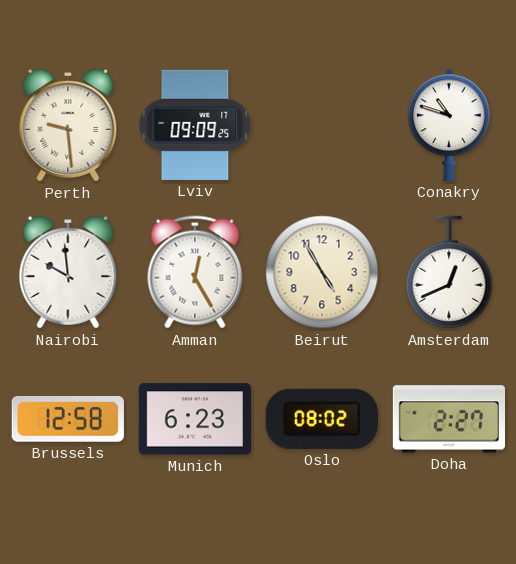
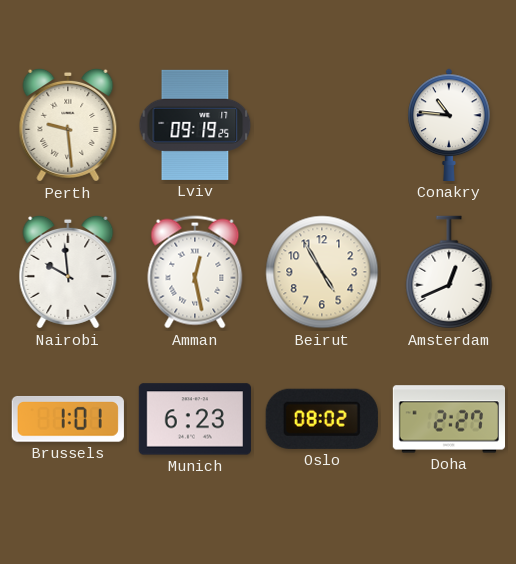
Lviv: 09:09 -> 09:19
Conakry: 10:48 -> 10:46
Amman: 12:25 -> 12:28
Brussels: 12:58 -> 1:01
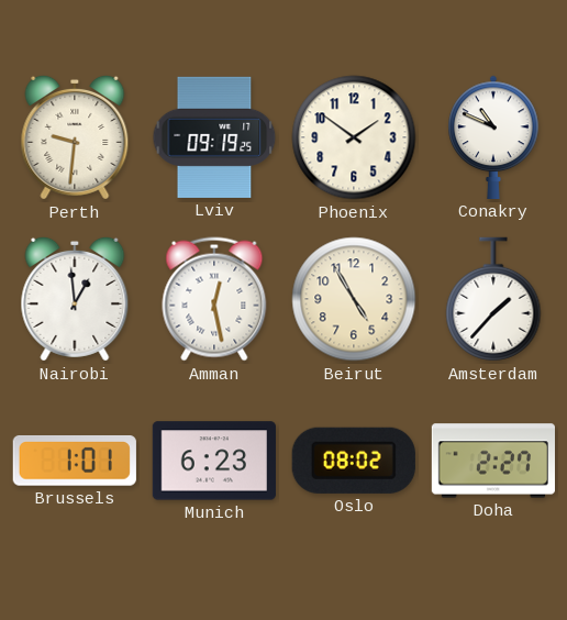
Perth: 9:29 -> 9:31
Phoenix: none -> 1:51
Conakry: 10:46 -> 10:49
Nairobi: 9:59 -> 12:59
Amsterdam: 12:41 -> 1:37
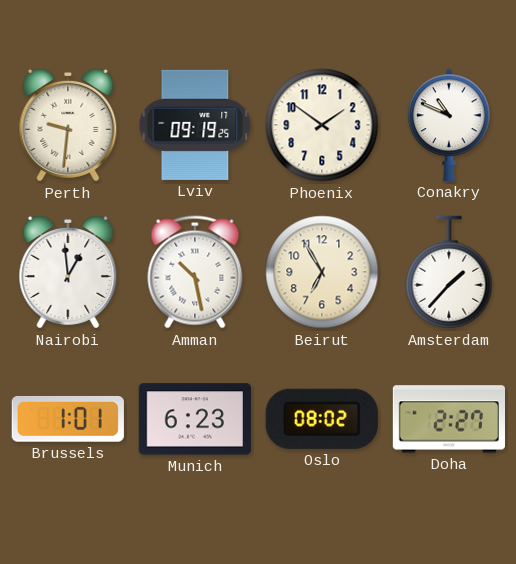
Amman: 12:28 -> 10:28
Beirut: 4:55 -> 6:55
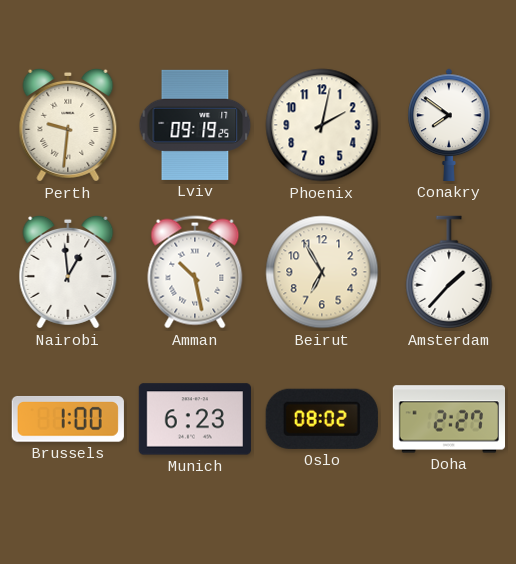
Phoenix: 1:51 -> 2:02
Conakry: 10:49 -> 7:51
Brussels: 1:01 -> 1:00
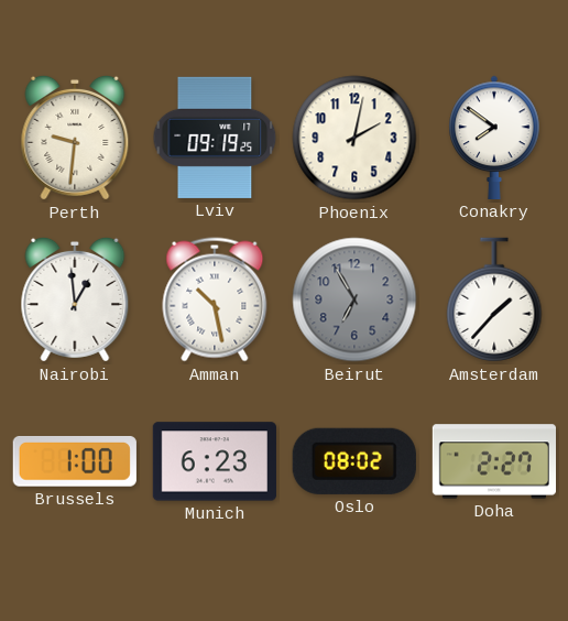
Beirut dial: cream -> grey
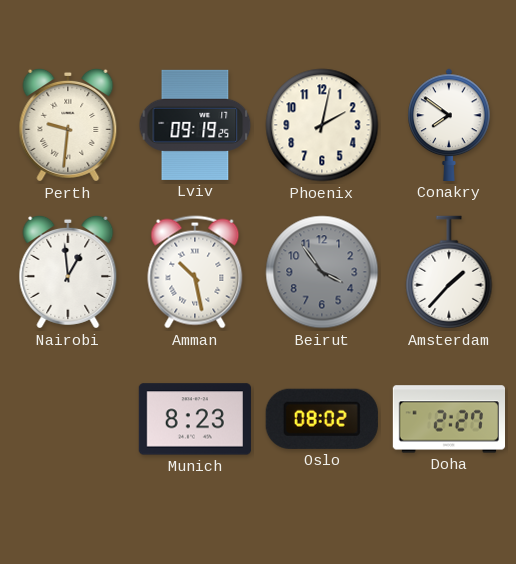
Beirut: 6:55 -> 3:54
Brussels: 1:00 -> none
Munich: 6:23 -> 8:23
